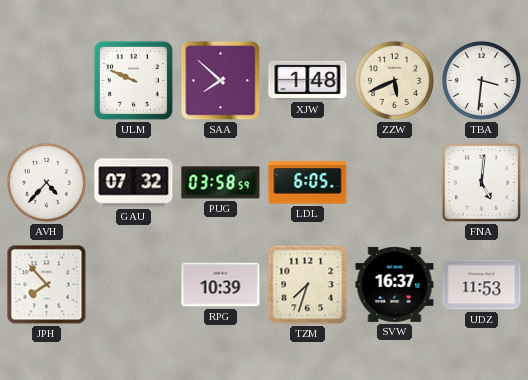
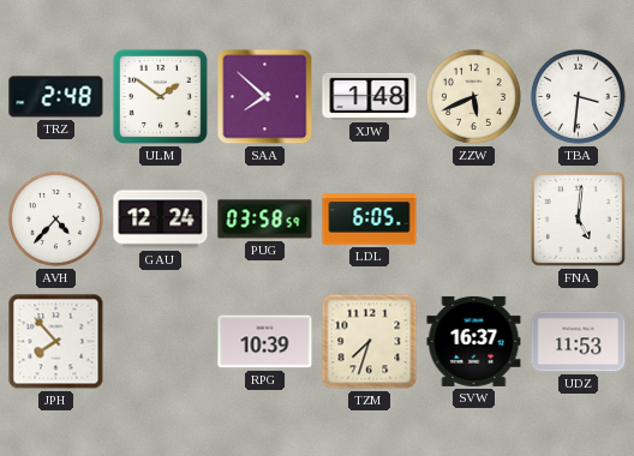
TRZ: none -> 2:48
ULM: 9:49 -> 1:51
GAU: 07:32 -> 12:24
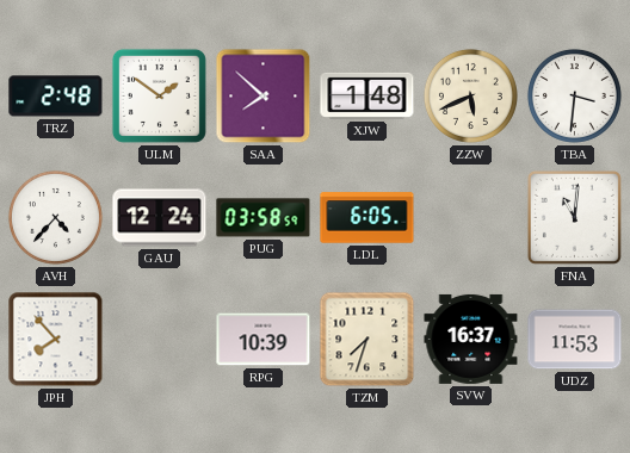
FNA: 5:01 -> 11:01
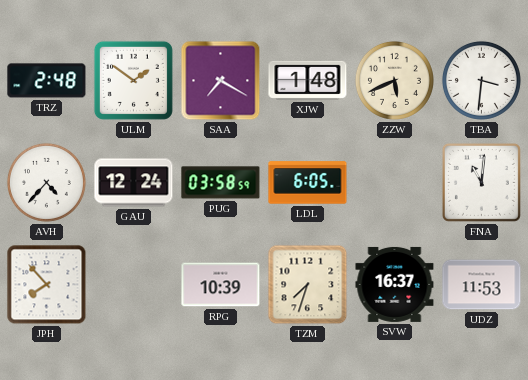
SAA: 7:52 -> 7:20
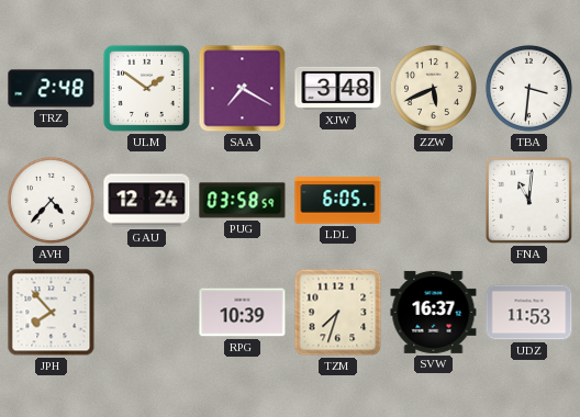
XJW: 1:48 -> 3:48
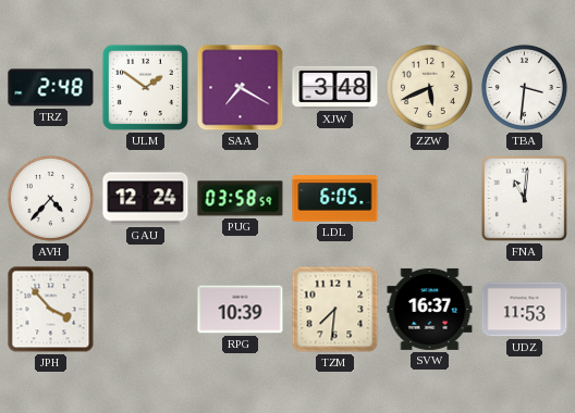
JPH: 7:53 -> 3:53
TZM: 7:33 -> 7:31
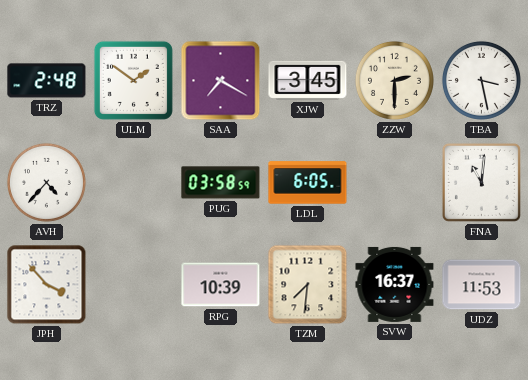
XJW: 3:48 -> 3:45
ZZW: 5:41 -> 2:30
TBA: 3:31 -> 3:28
GAU: 12:24 -> none
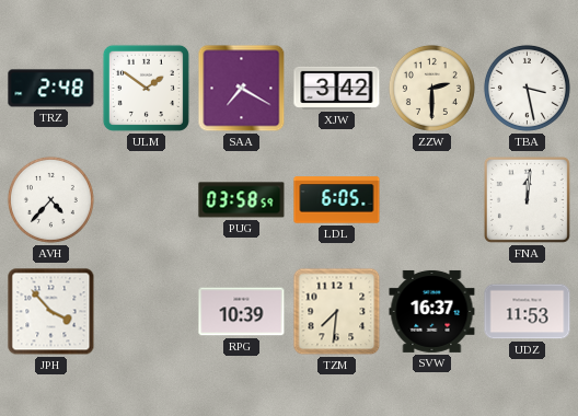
XJW: 3:45 -> 3:42
FNA: 11:01 -> 12:01
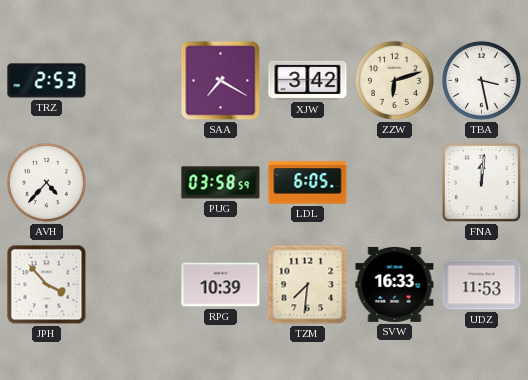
TRZ: 2:48 -> 2:53
ULM: 1:51 -> none
ZZW: 2:30 -> 6:12
SVW: 16:37 -> 16:33
